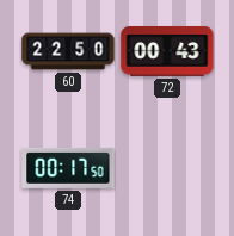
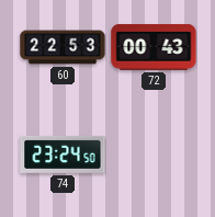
60: 22:50 -> 22:53
74: 00:17 -> 23:24
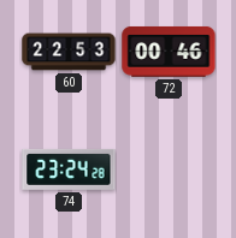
72: 00:43 -> 00:46
74: 23:24:50 -> 23:24:28
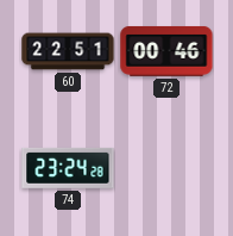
60: 22:53 -> 22:51
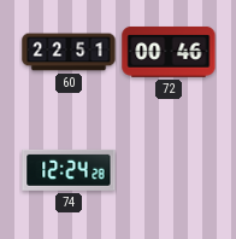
74: 23:24 -> 12:24
